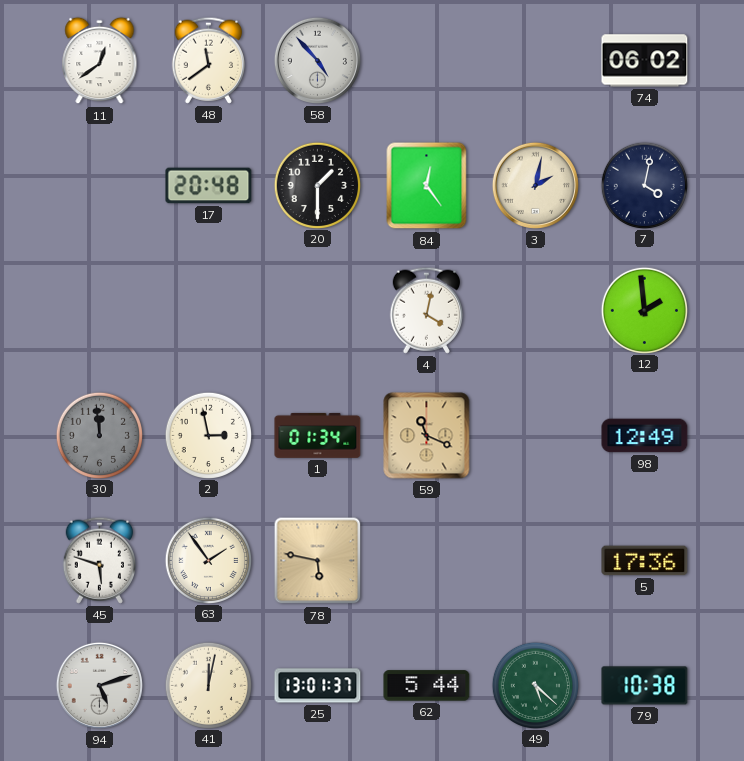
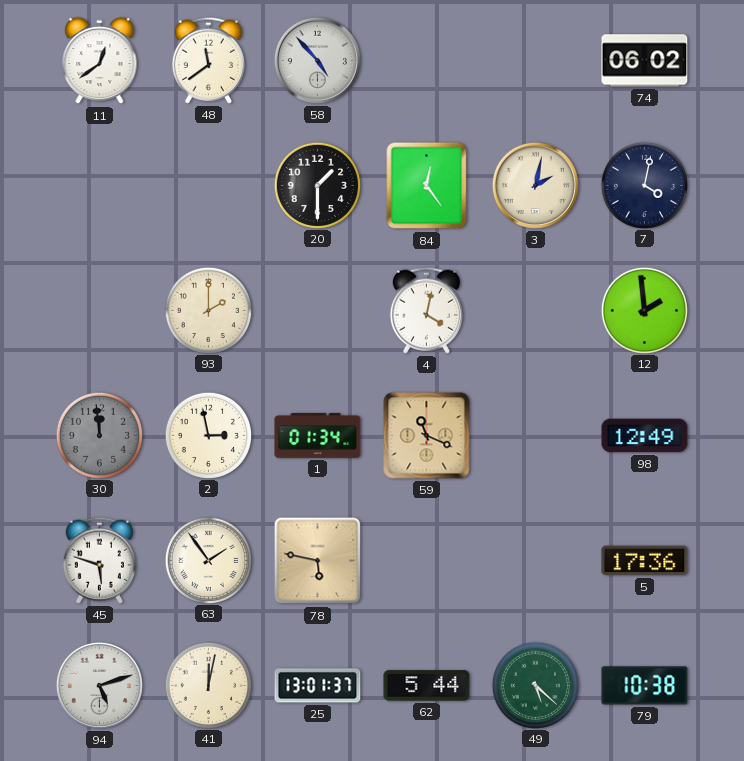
17: 20:48 -> none
93: none -> 2:00
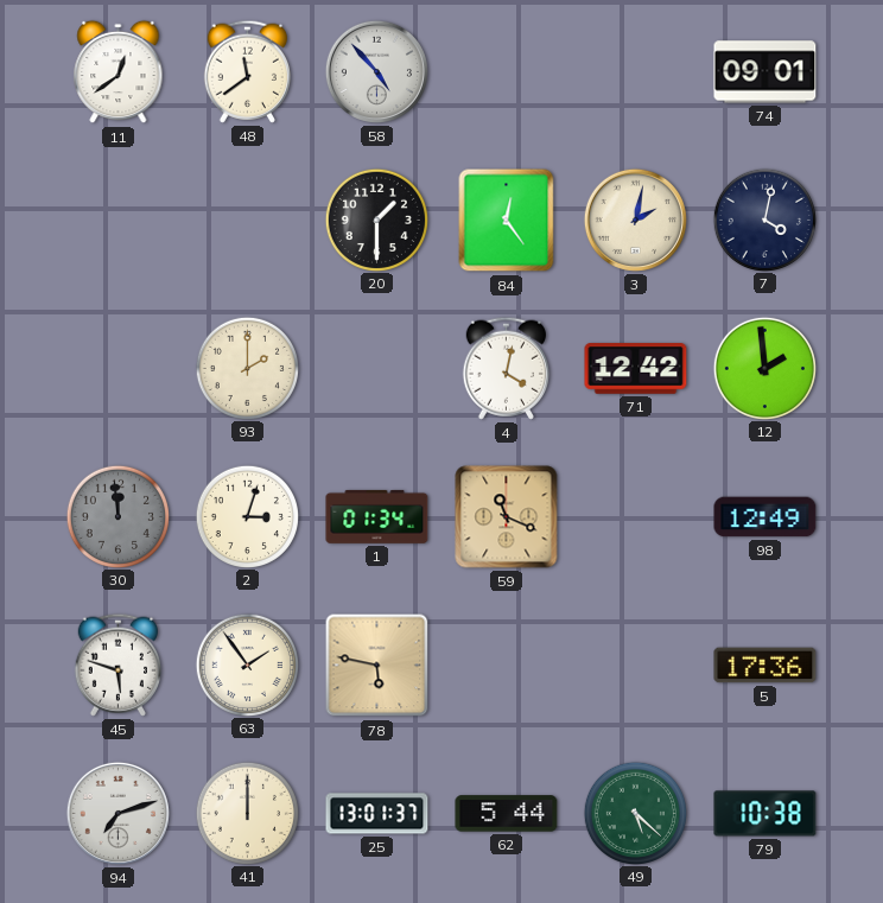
74: 06:02 -> 09:01
71: none -> 12:42
2: 2:58 -> 3:03
94: 5:12 -> 7:12
41: 12:02 -> 12:00
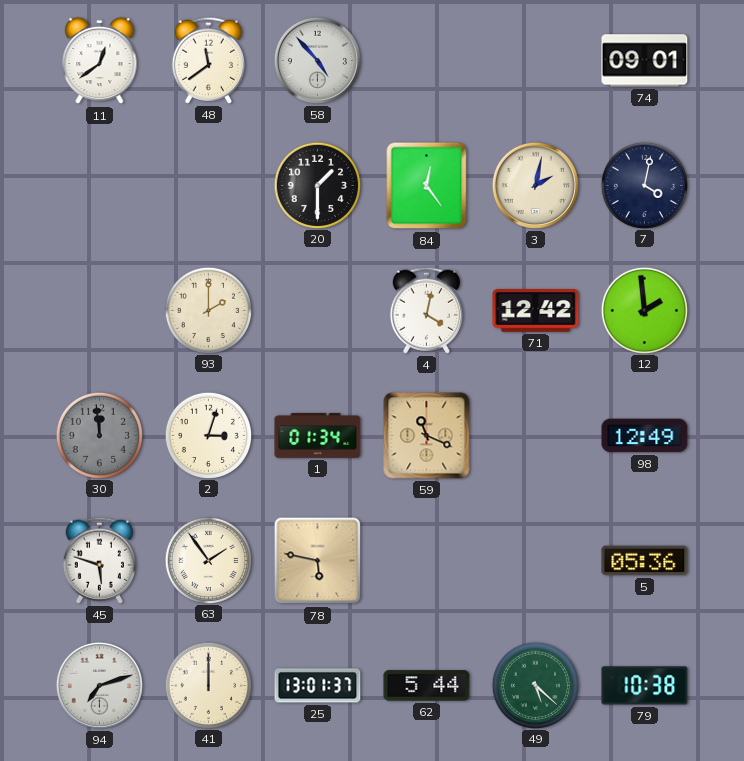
5: 17:36 -> 05:36
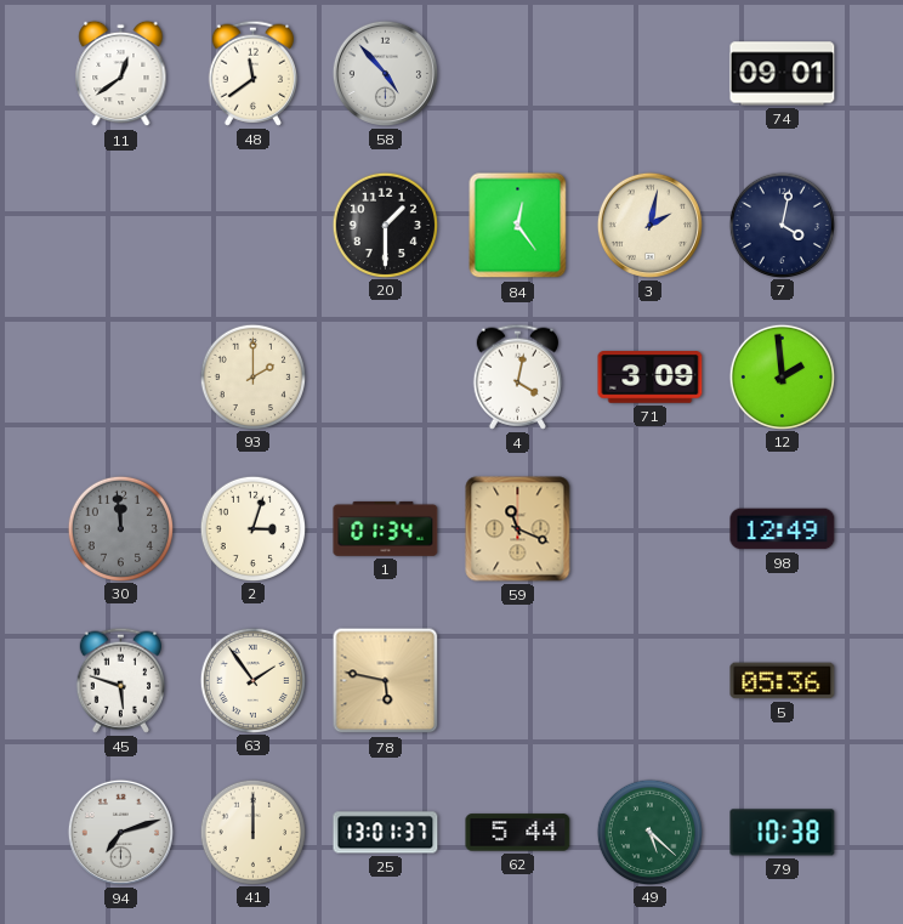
71: 12:42 -> 3:09
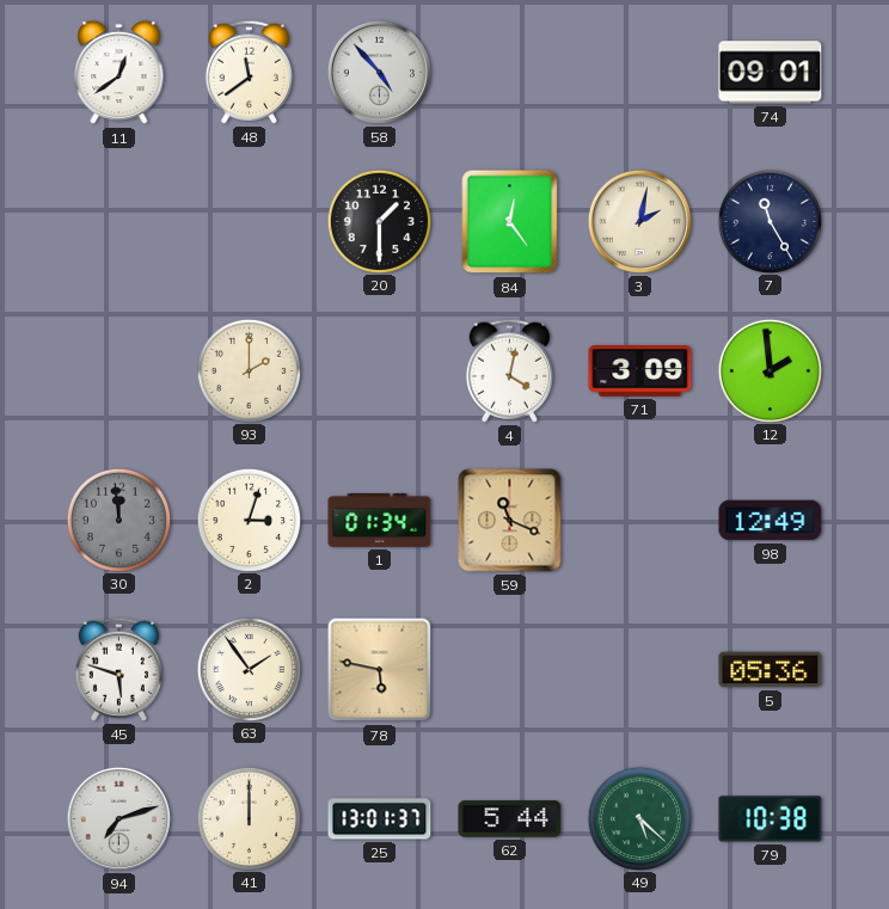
7: 4:02 -> 11:25
